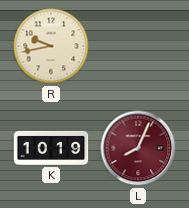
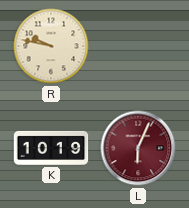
R: 9:43 -> 9:47
L: 8:04 -> 6:04
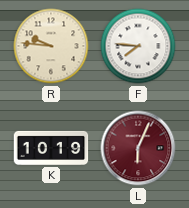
R: 9:47 -> 9:46
F: none -> 7:46
